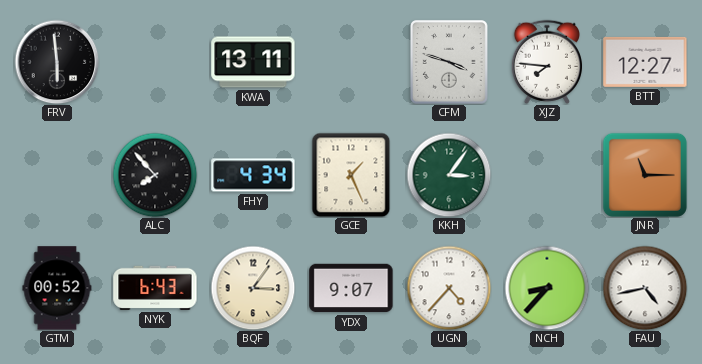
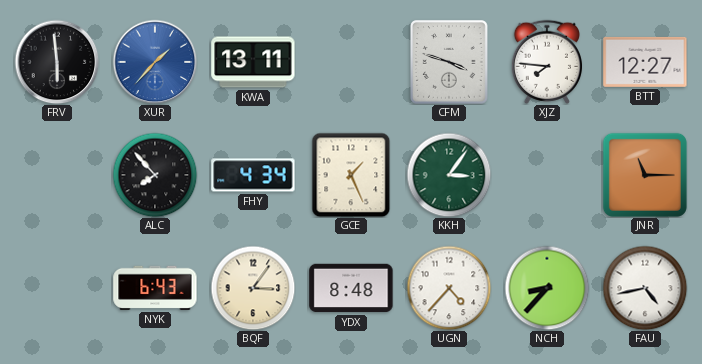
XUR: none -> 1:37
GTM: 00:52 -> none
YDX: 9:07 -> 8:48
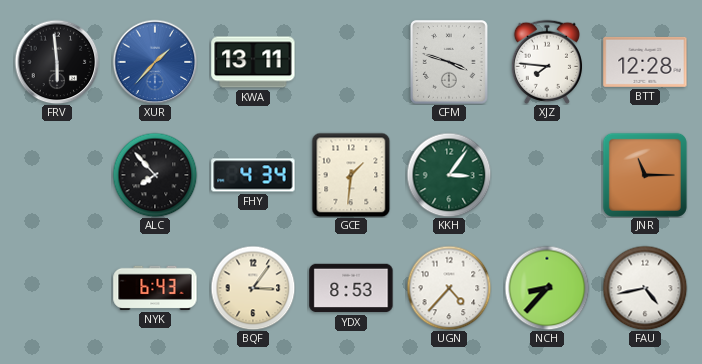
BTT: 12:27 -> 12:28
GCE: 1:26 -> 1:31
YDX: 8:48 -> 8:53
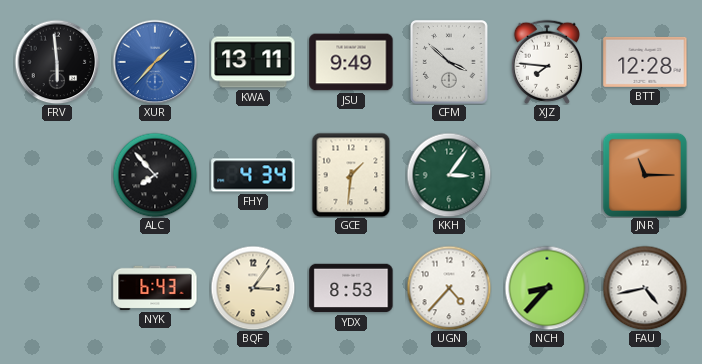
JSU: none -> 9:49
CFM: 3:48 -> 3:52
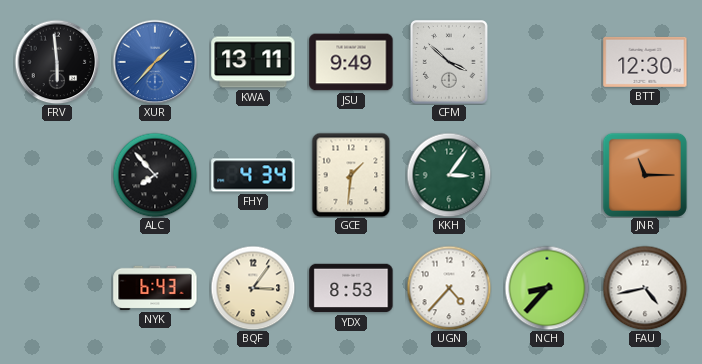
XJZ: 7:46 -> none
BTT: 12:28 -> 12:30
